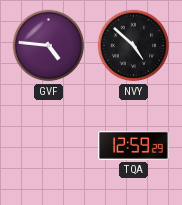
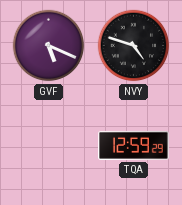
GVF: 4:46 -> 5:19
NVY: 4:52 -> 4:48
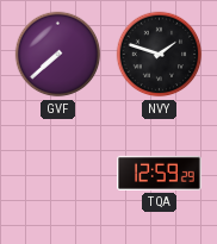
GVF: 5:19 -> 7:38
NVY: 4:48 -> 1:48
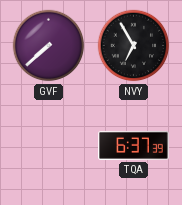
NVY: 1:48 -> 6:55
TQA: 12:59 -> 6:37
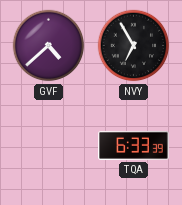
GVF: 7:38 -> 4:38
TQA: 6:37 -> 6:33
